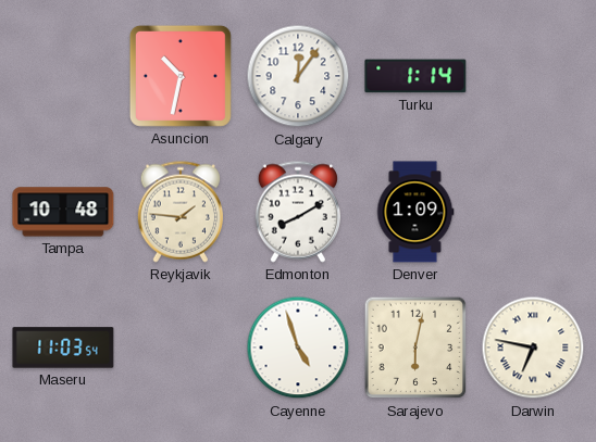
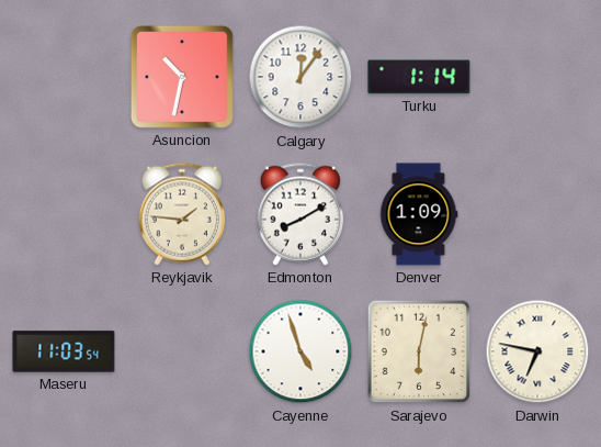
Tampa: 10:48 -> none
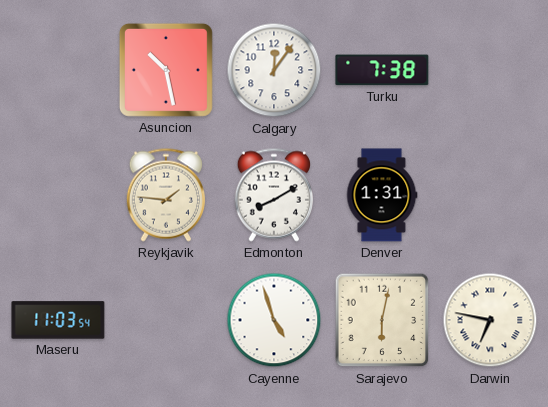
Asuncion: 10:32 -> 10:28
Turku: 1:14 -> 7:38
Denver: 1:09 -> 1:31
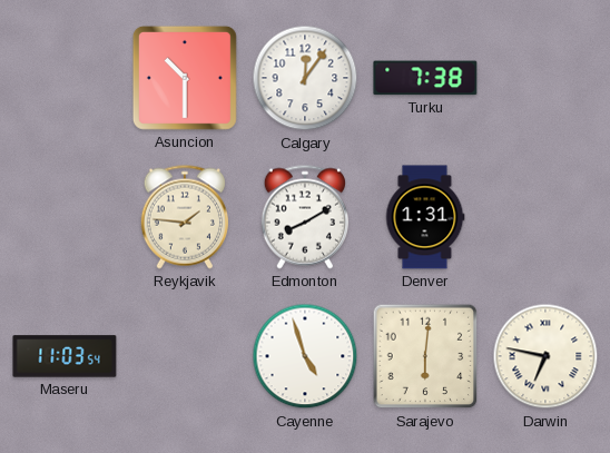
Asuncion: 10:28 -> 10:30
Sarajevo: 6:02 -> 6:01
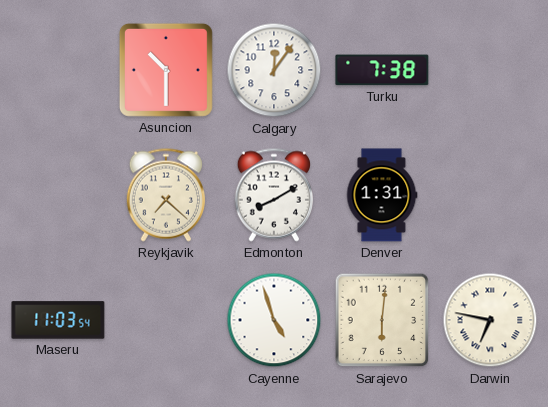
Reykjavik: 1:46 -> 7:22
